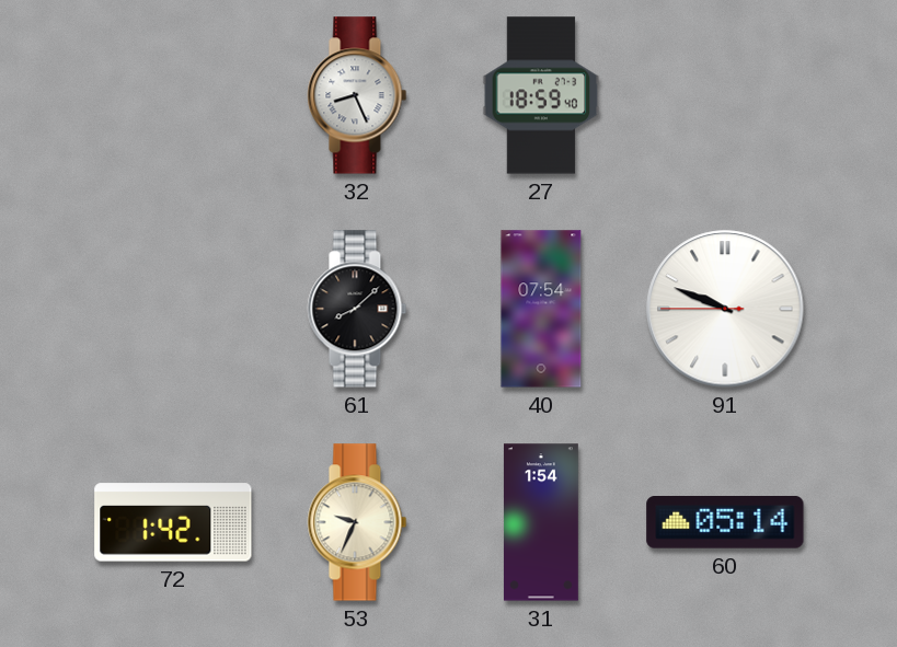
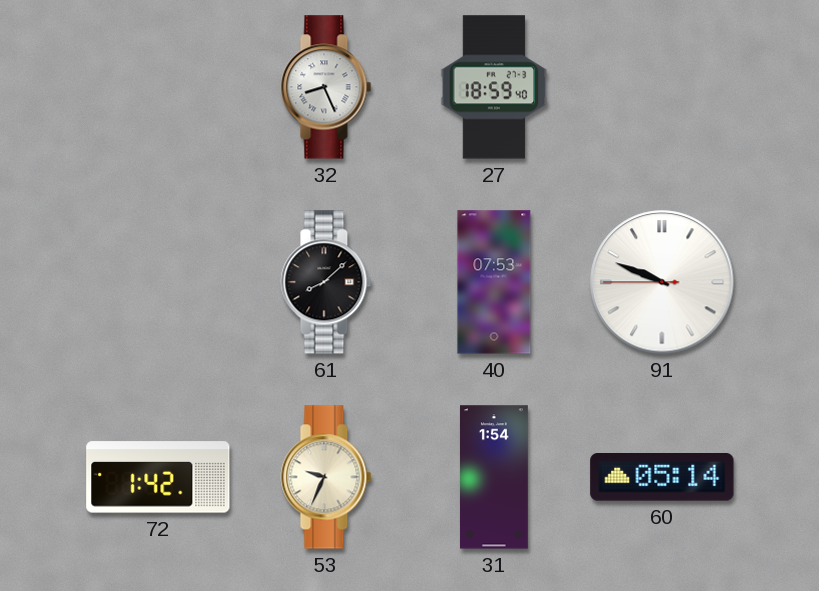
40: 07:54 -> 07:53
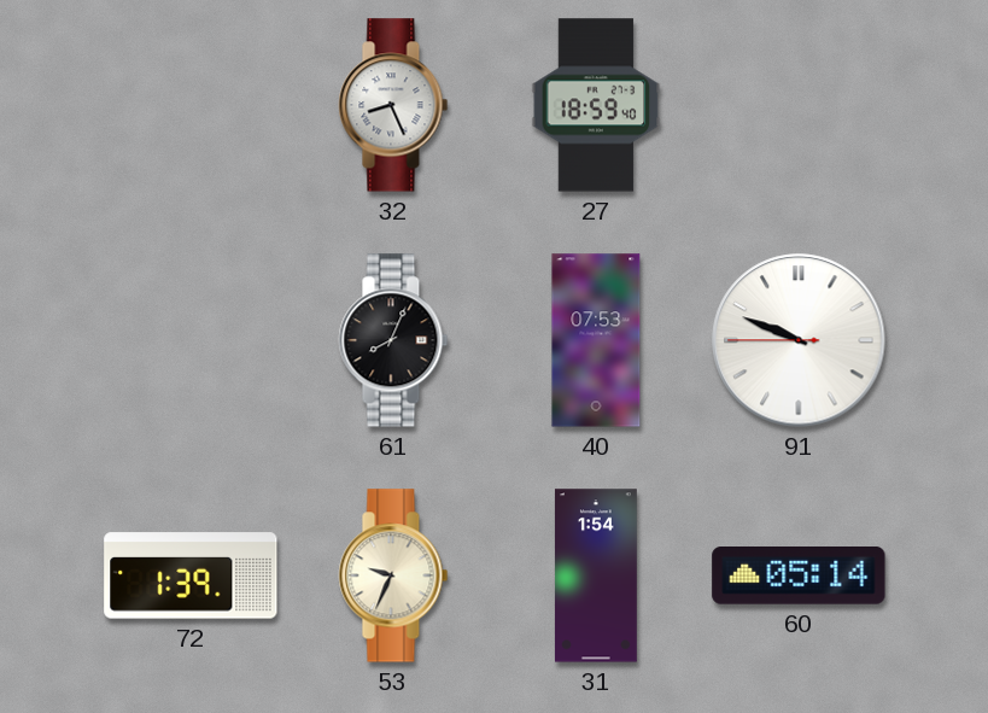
61: 8:08 -> 8:04
72: 1:42 -> 1:39
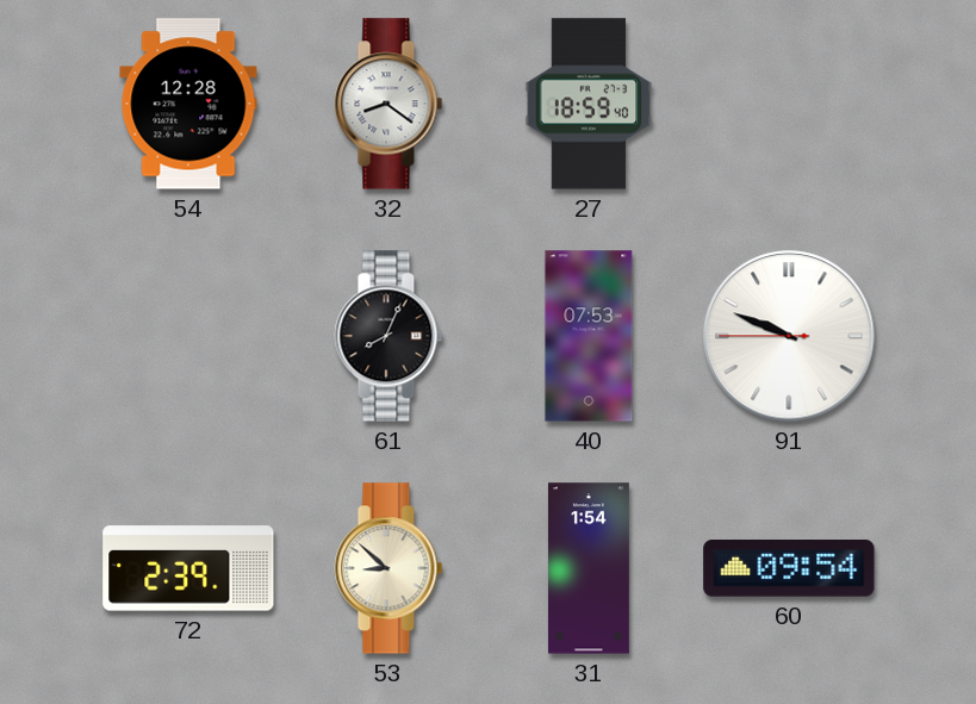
54: none -> 12:28
32: 8:26 -> 8:21
72: 1:39 -> 2:39
53: 9:34 -> 8:52
60: 05:14 -> 09:54
